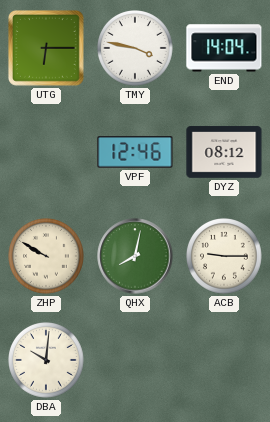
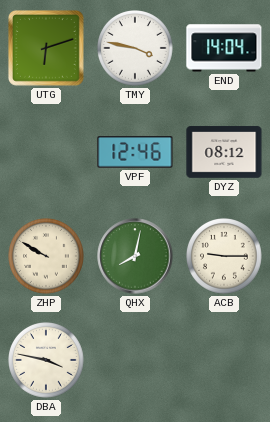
UTG: 6:15 -> 6:12
DBA: 10:01 -> 3:47
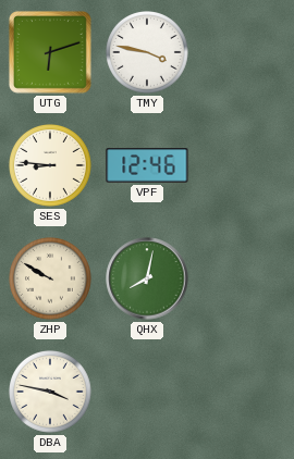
END: 14:04 -> none
SES: none -> 8:46
DYZ: 08:12 -> none
ACB: 9:15 -> none
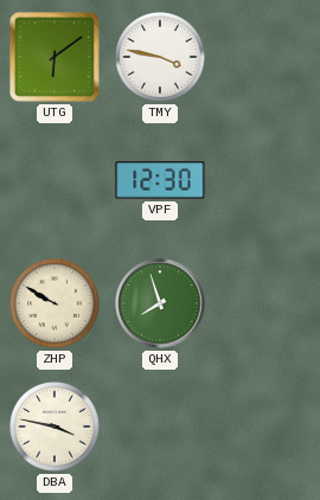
UTG: 6:12 -> 6:09
SES: 8:46 -> none
VPF: 12:46 -> 12:30
QHX: 8:02 -> 7:57
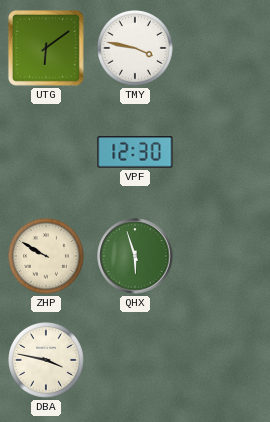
QHX: 7:57 -> 5:57
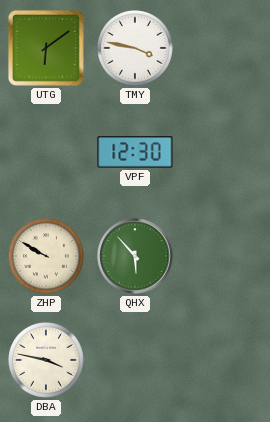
QHX: 5:57 -> 5:53
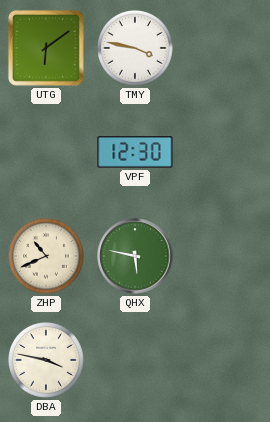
ZHP: 9:50 -> 10:41
QHX: 5:53 -> 5:47
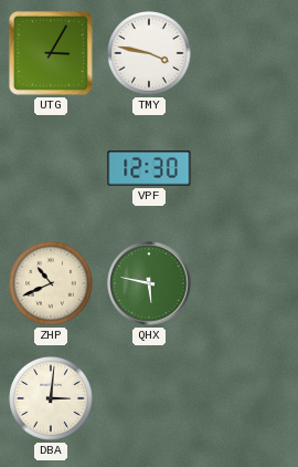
UTG: 6:09 -> 3:05
DBA: 3:47 -> 3:01
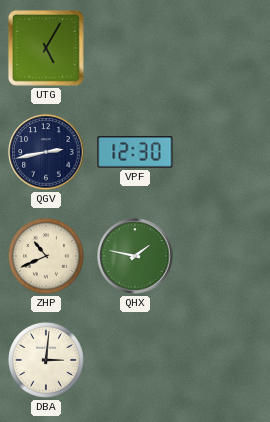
UTG: 3:05 -> 5:05
TMY: 3:47 -> none
QGV: none -> 2:43
QHX: 5:47 -> 1:47
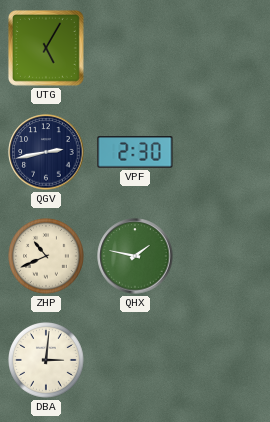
VPF: 12:30 -> 2:30
